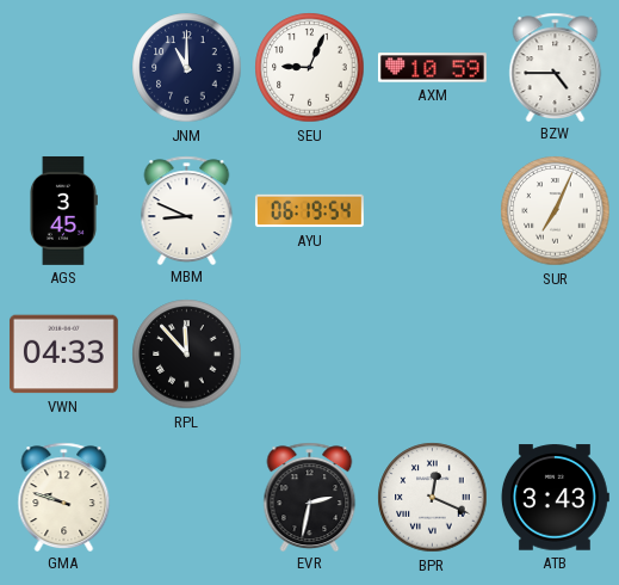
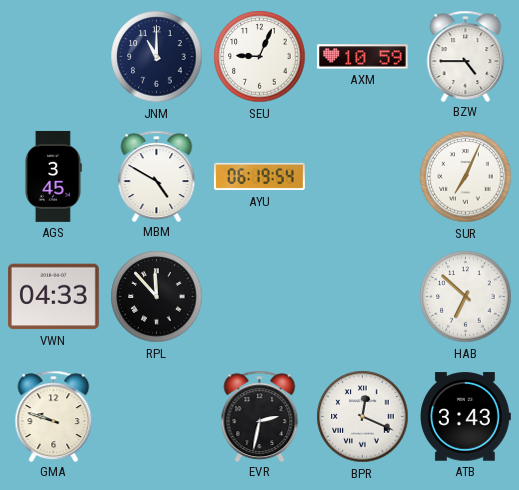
MBM: 8:49 -> 4:50
HAB: none -> 6:52
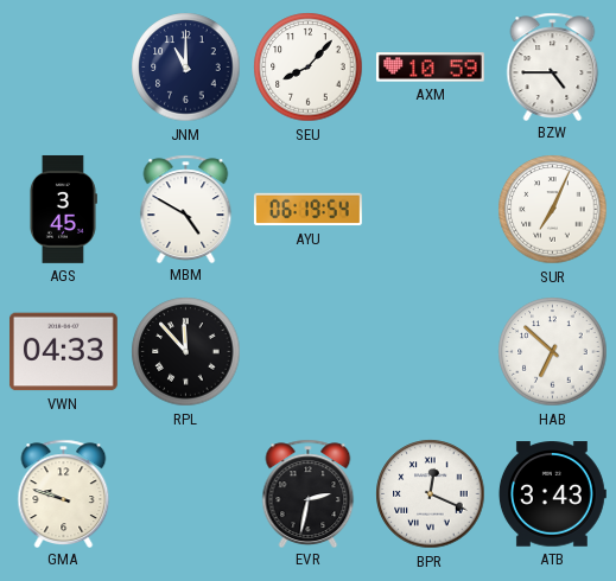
SEU: 9:04 -> 8:07
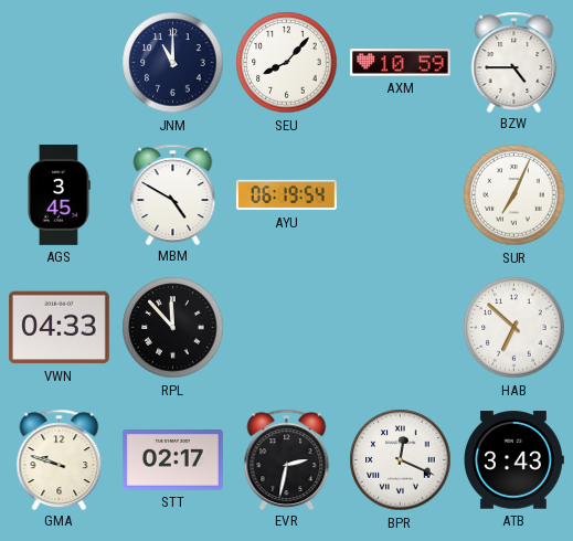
STT: none -> 02:17
